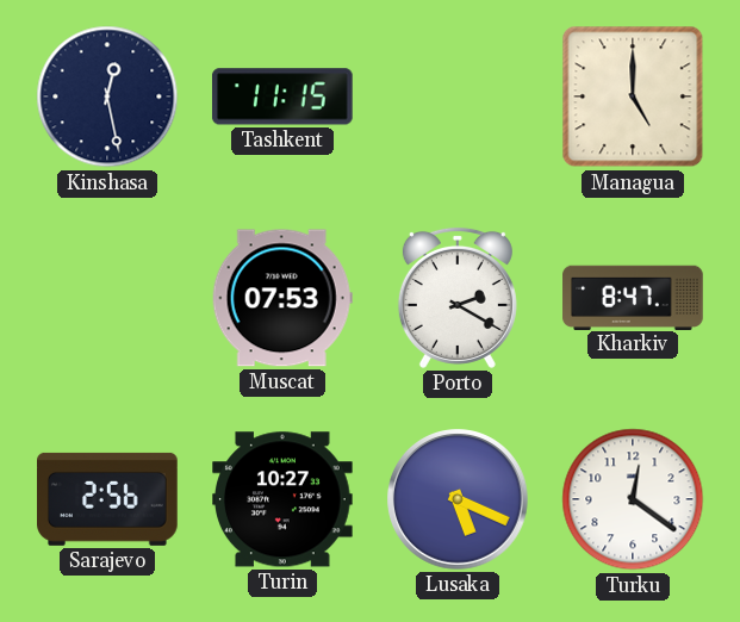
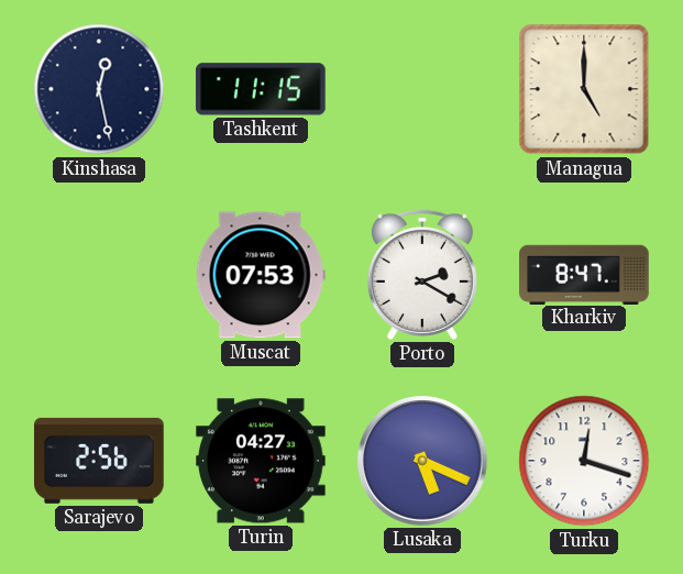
Turin: 10:27 -> 04:27
Turku: 12:21 -> 12:18
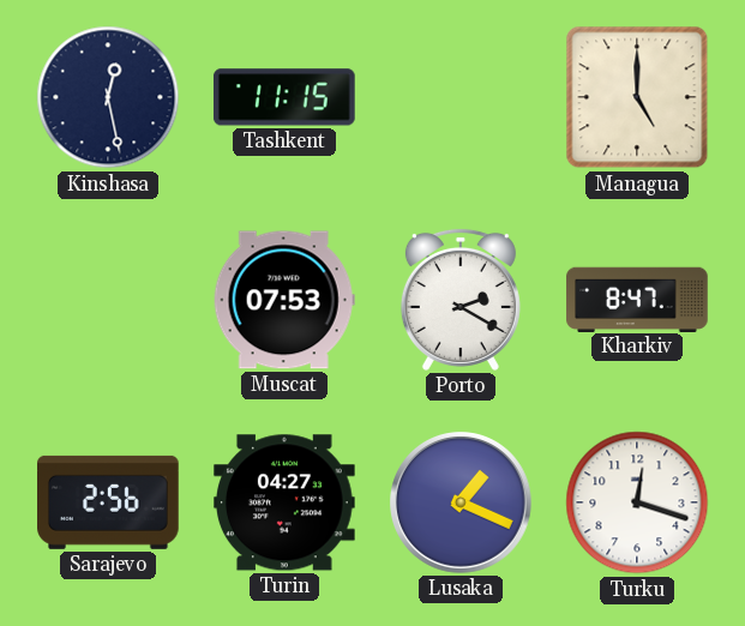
Lusaka: 5:19 -> 1:19
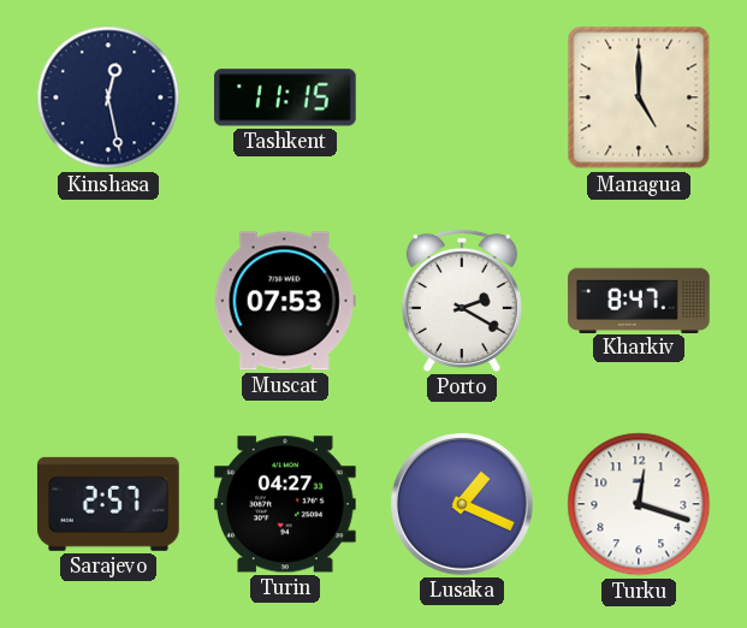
Sarajevo: 2:56 -> 2:57
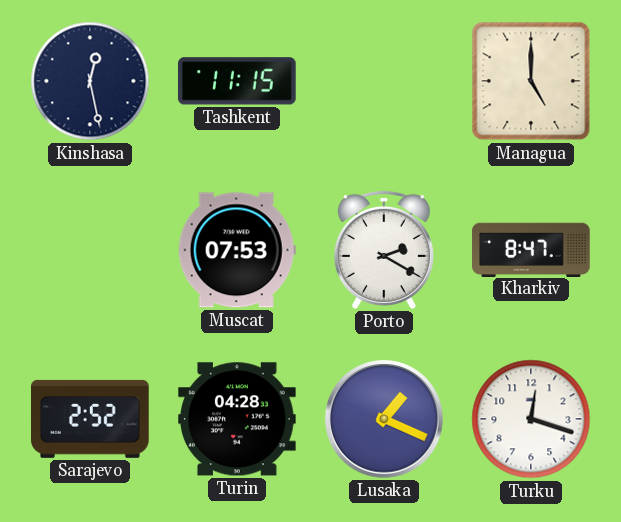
Sarajevo: 2:57 -> 2:52
Turin: 04:27 -> 04:28
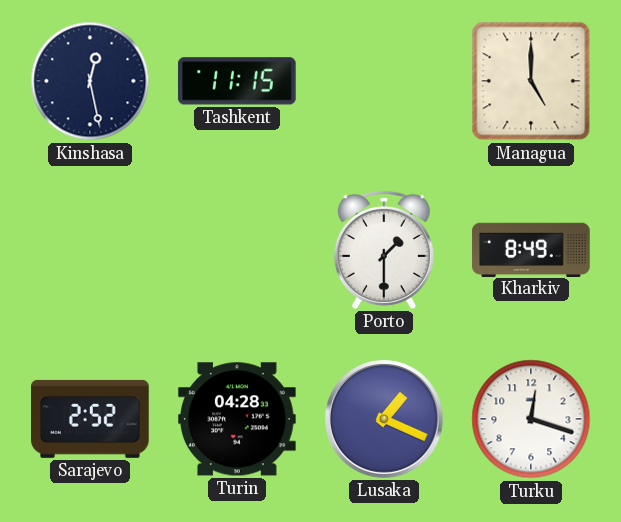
Muscat: 07:53 -> none
Porto: 2:20 -> 1:30
Kharkiv: 8:47 -> 8:49
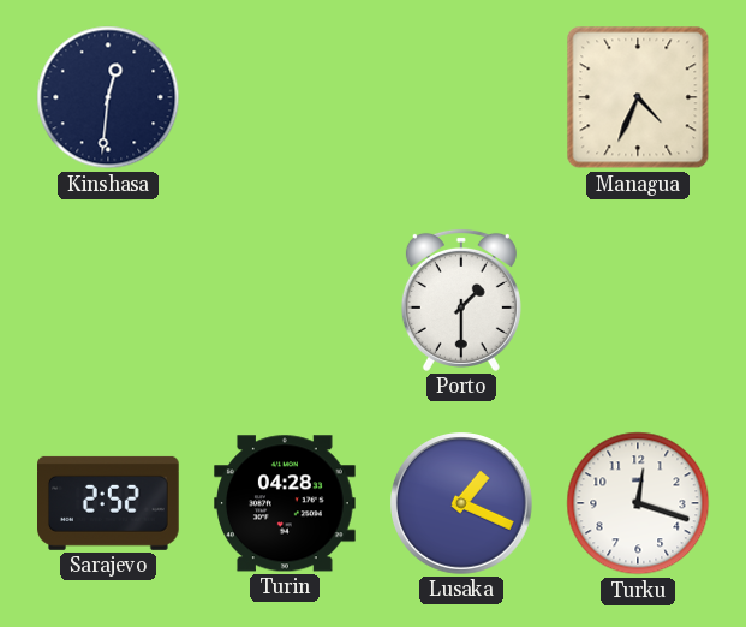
Kinshasa: 12:28 -> 12:31
Tashkent: 11:15 -> none
Managua: 5:00 -> 4:34
Kharkiv: 8:49 -> none
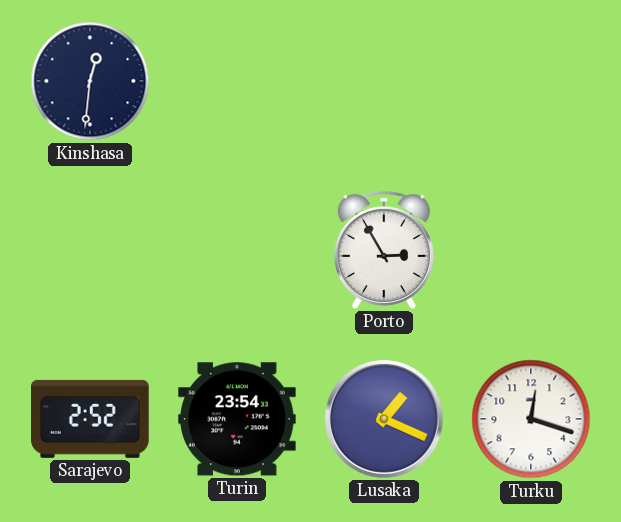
Managua: 4:34 -> none
Porto: 1:30 -> 2:55
Turin: 04:28 -> 23:54
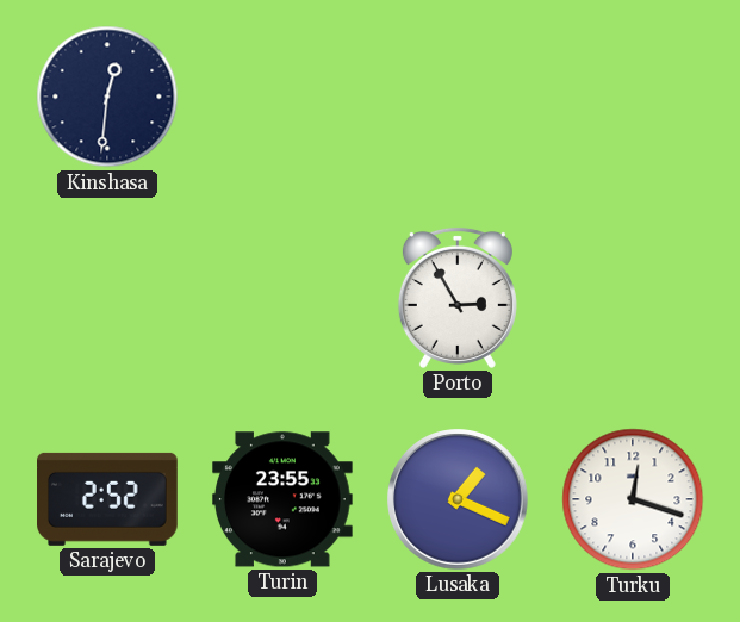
Turin: 23:54 -> 23:55
